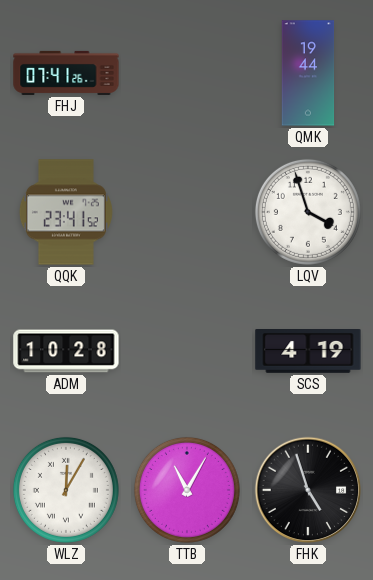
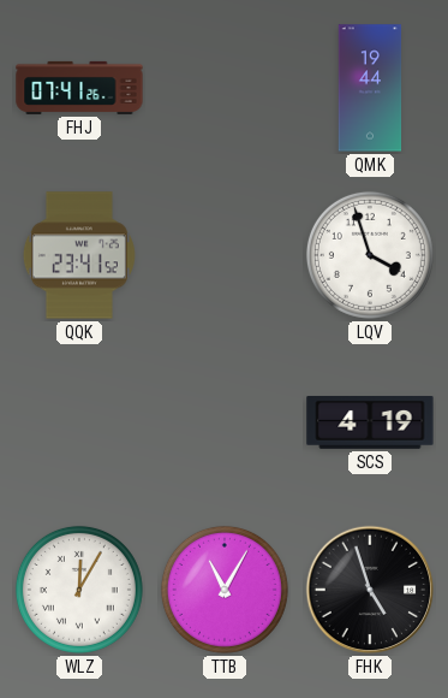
ADM: 10:28 -> none
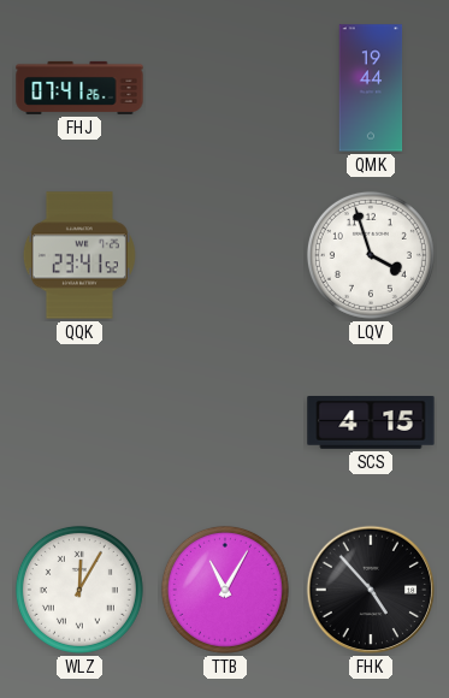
SCS: 4:19 -> 4:15
FHK: 4:57 -> 4:53
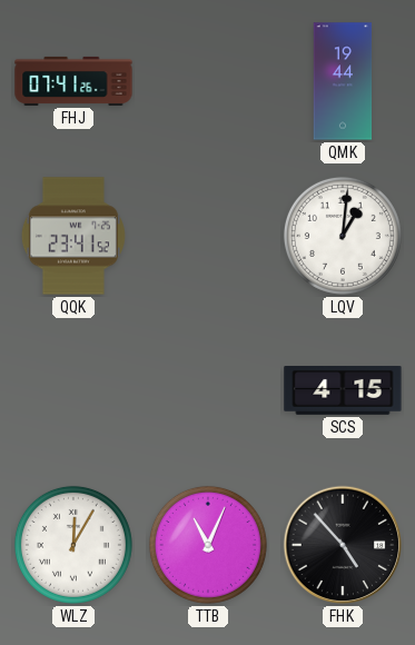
LQV: 3:57 -> 1:01
TTB: 11:05 -> 11:04
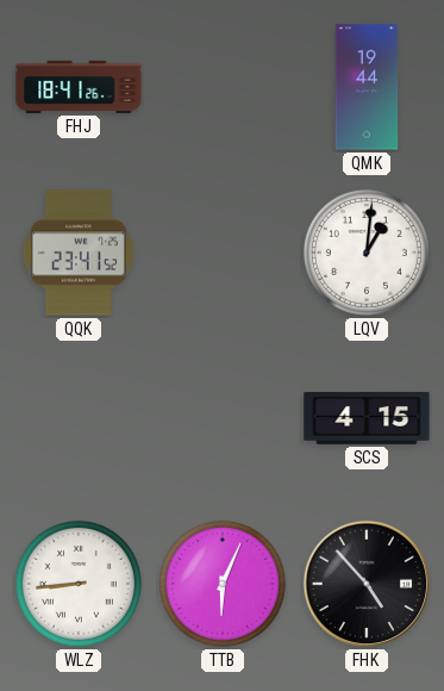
FHJ: 07:41 -> 18:41
WLZ: 12:05 -> 8:44
TTB: 11:04 -> 6:04
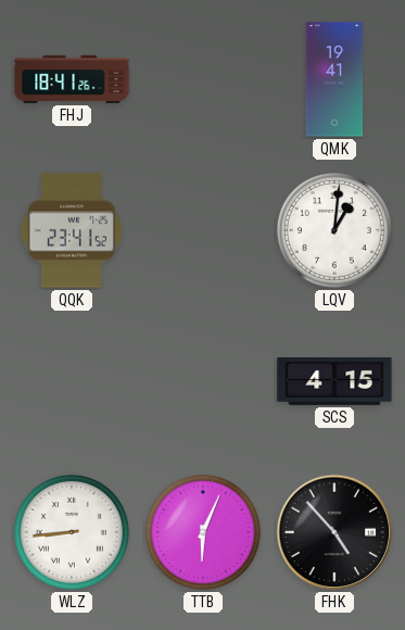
QMK: 19:44 -> 19:41
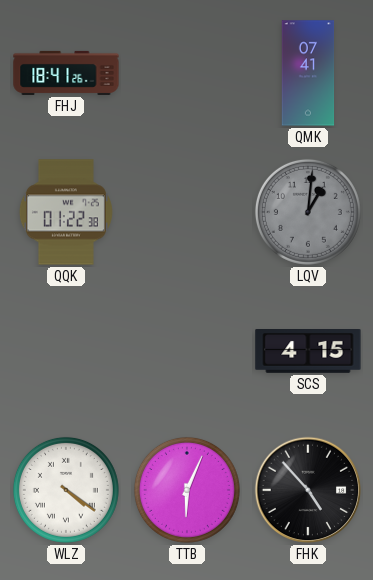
QMK: 19:41 -> 07:41
QQK: 23:41 -> 01:22
LQV dial: white -> grey
WLZ: 8:44 -> 4:21
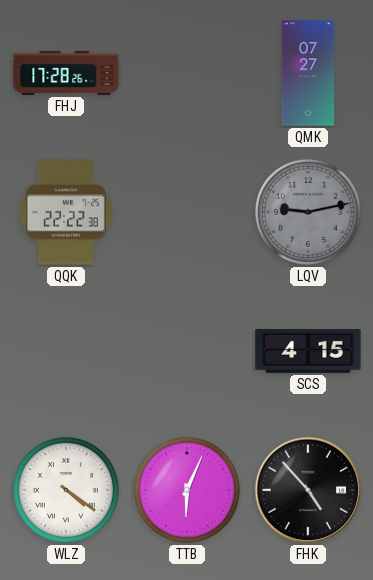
FHJ: 18:41 -> 17:28
QMK: 07:41 -> 07:27
QQK: 01:22 -> 22:22
LQV: 1:01 -> 9:13
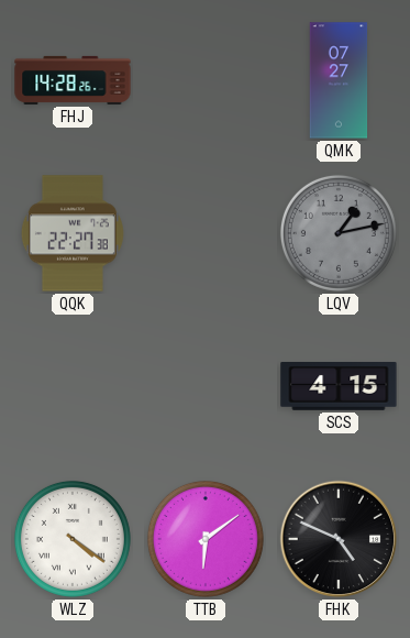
FHJ: 17:28 -> 14:28
QQK: 22:22 -> 22:27
LQV: 9:13 -> 1:13
TTB: 6:04 -> 6:09
FHK: 4:53 -> 4:49
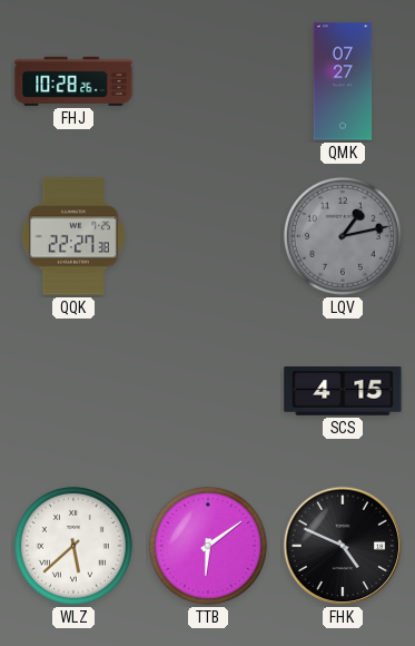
FHJ: 14:28 -> 10:28
WLZ: 4:21 -> 5:38
